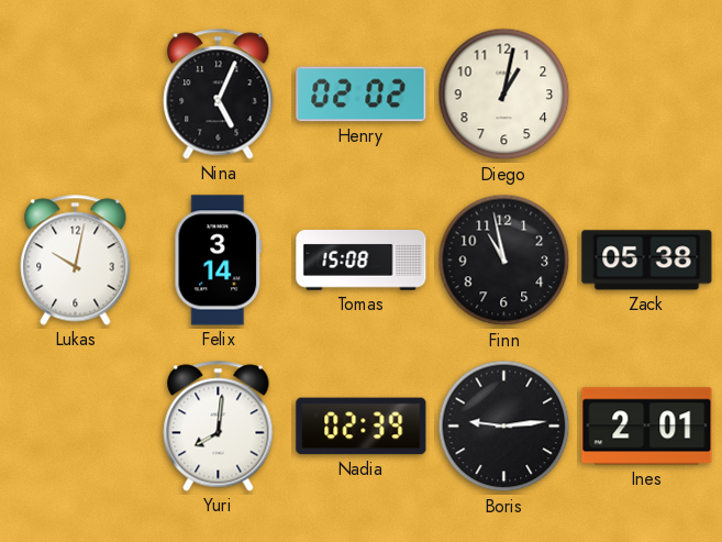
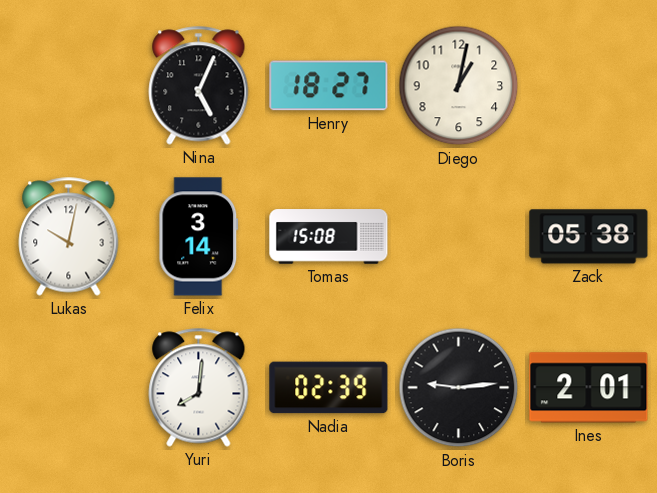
Henry: 02:02 -> 18:27
Finn: 10:58 -> none
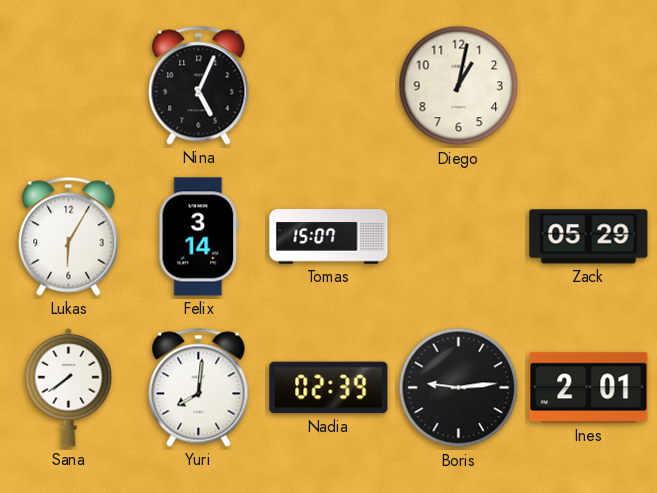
Henry: 18:27 -> none
Lukas: 10:02 -> 6:05
Tomas: 15:08 -> 15:07
Zack: 05:38 -> 05:29
Sana: none -> 7:39
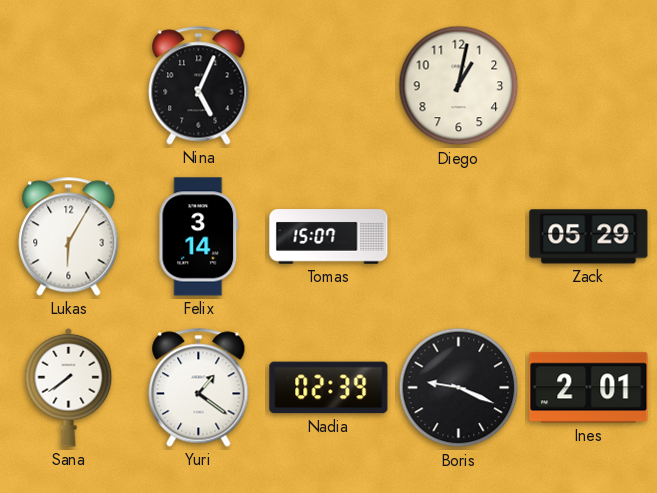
Yuri: 8:01 -> 1:21
Boris: 9:14 -> 9:19
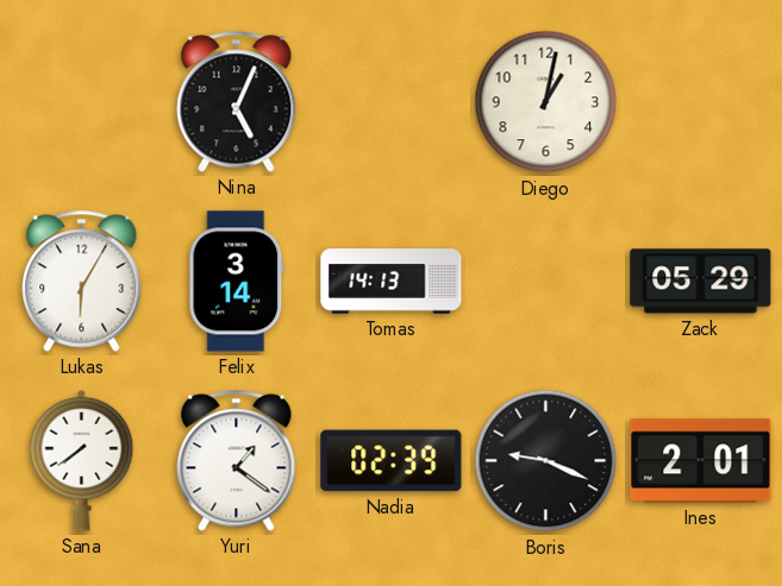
Tomas: 15:07 -> 14:13
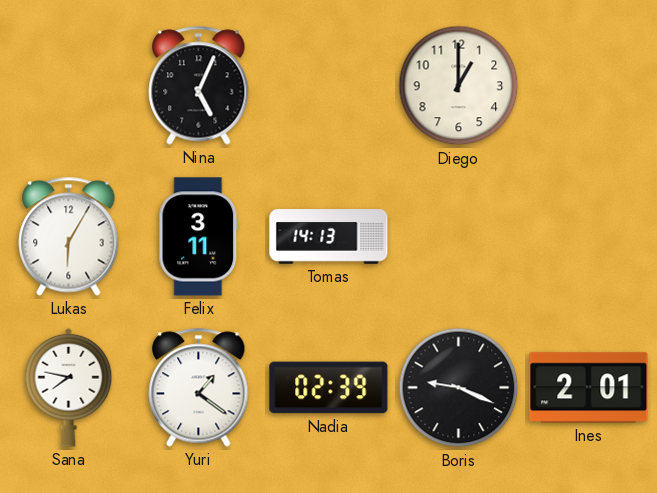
Diego: 1:02 -> 1:00
Felix: 3:14 -> 3:11
Zack: 05:29 -> none
Sana: 7:39 -> 7:47
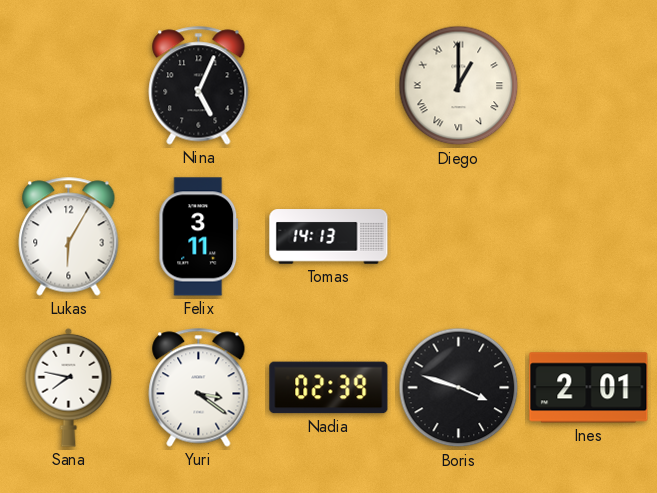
Diego numerals: Arabic -> Roman
Yuri: 1:21 -> 3:21
Boris: 9:19 -> 3:48
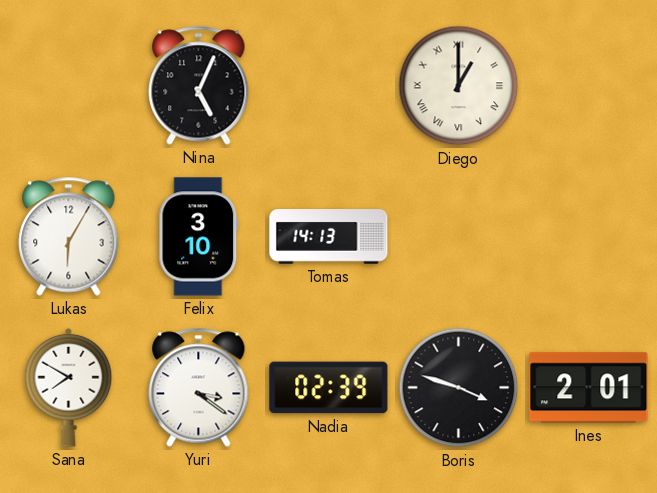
Felix: 3:11 -> 3:10
Sana: 7:47 -> 7:50
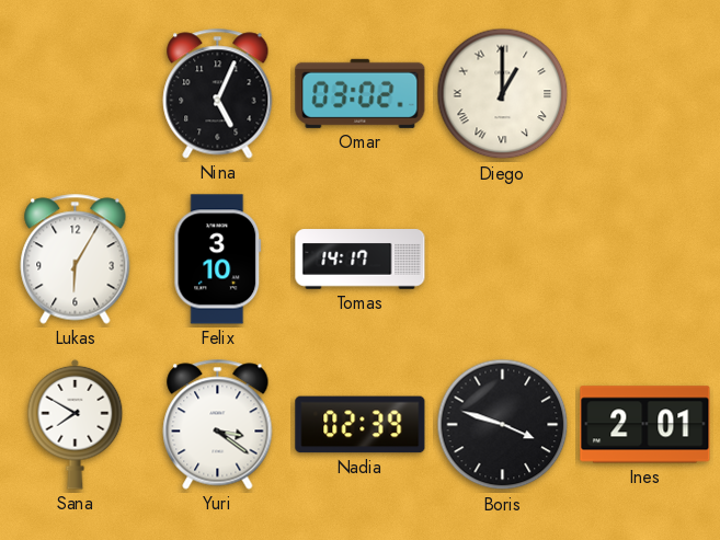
Omar: none -> 03:02
Tomas: 14:13 -> 14:17
